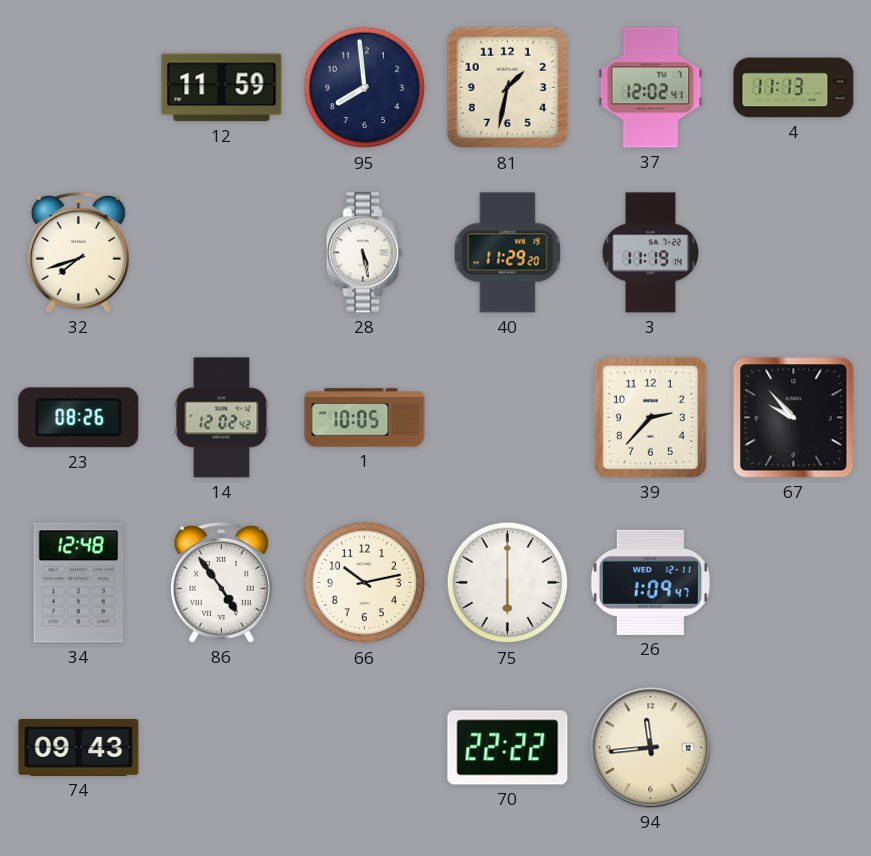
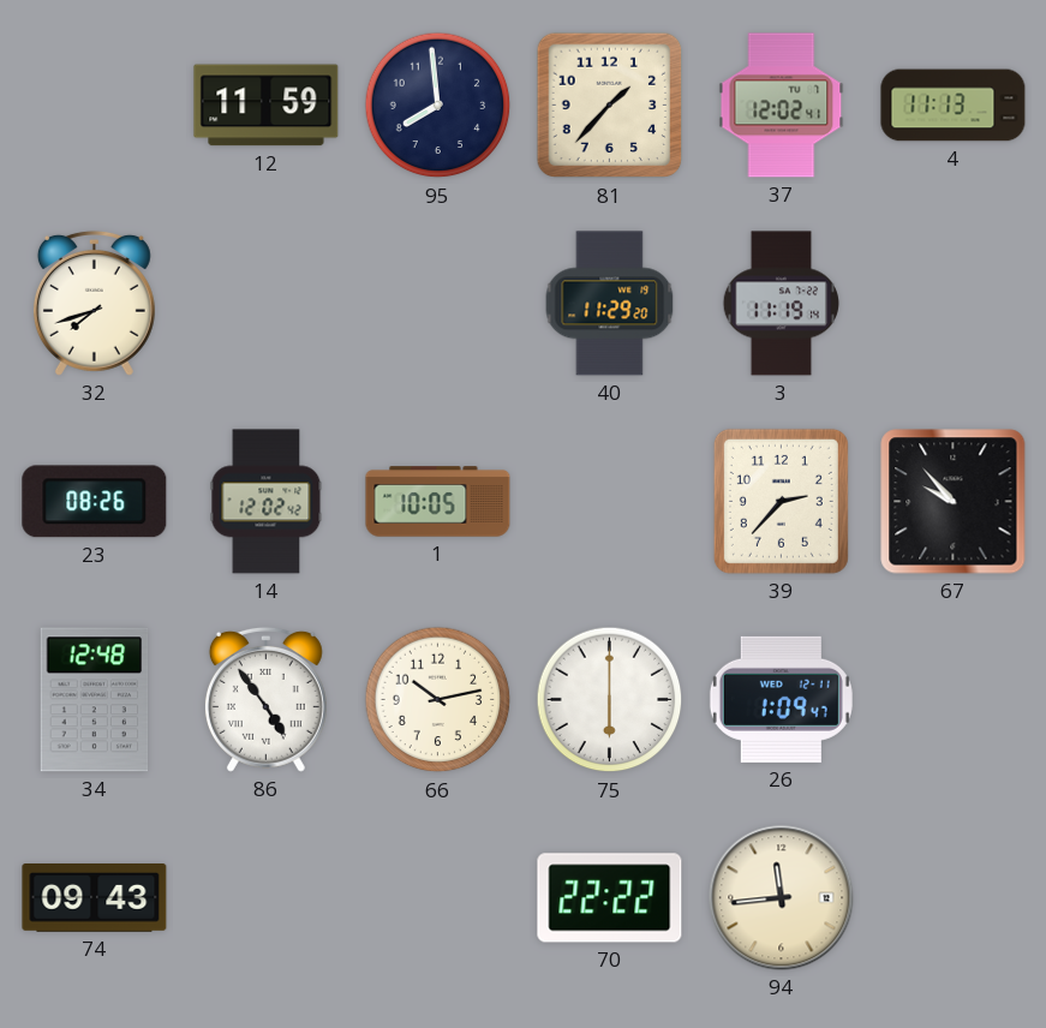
81: 1:32 -> 1:37
28: 5:28 -> none
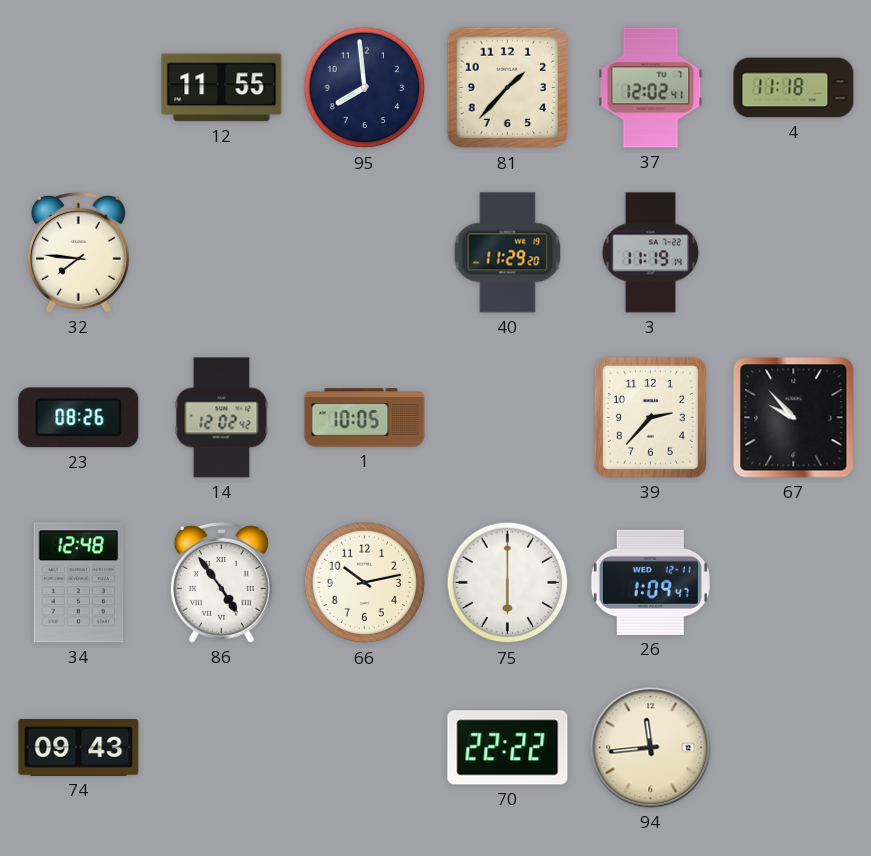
12: 11:59 -> 11:55
4: 11:13 -> 11:18
32: 7:42 -> 7:46
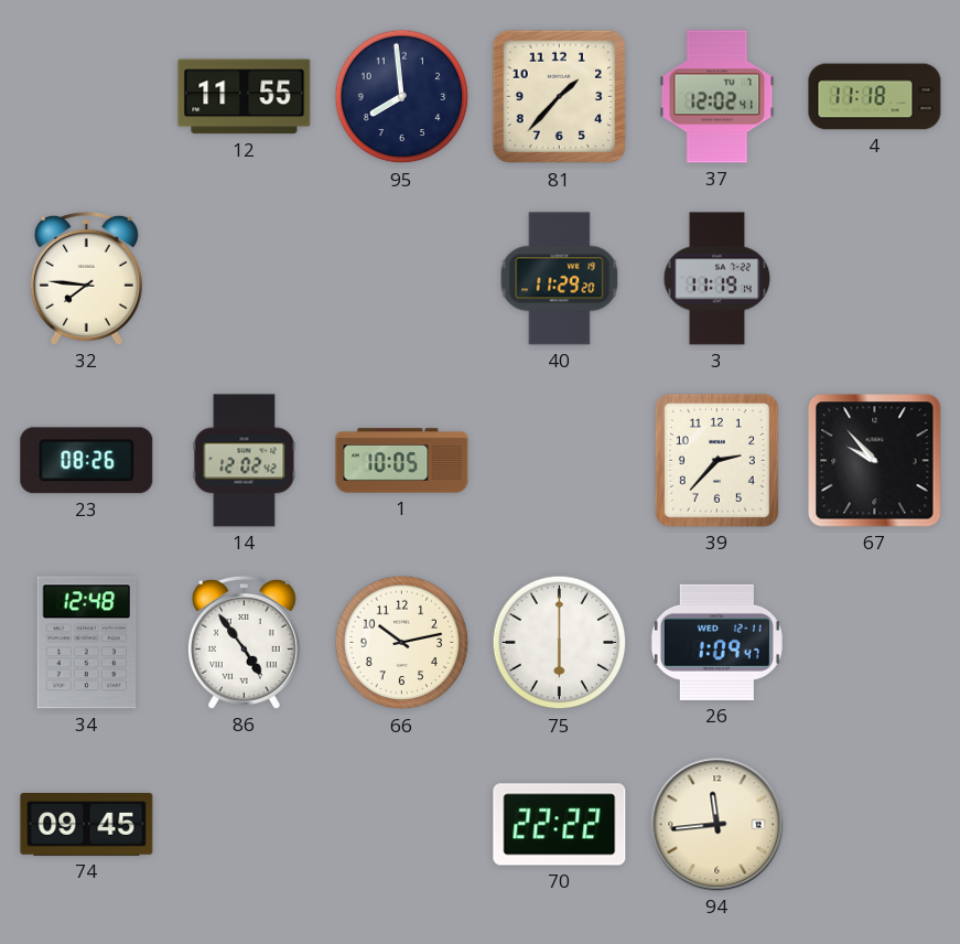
74: 09:43 -> 09:45
